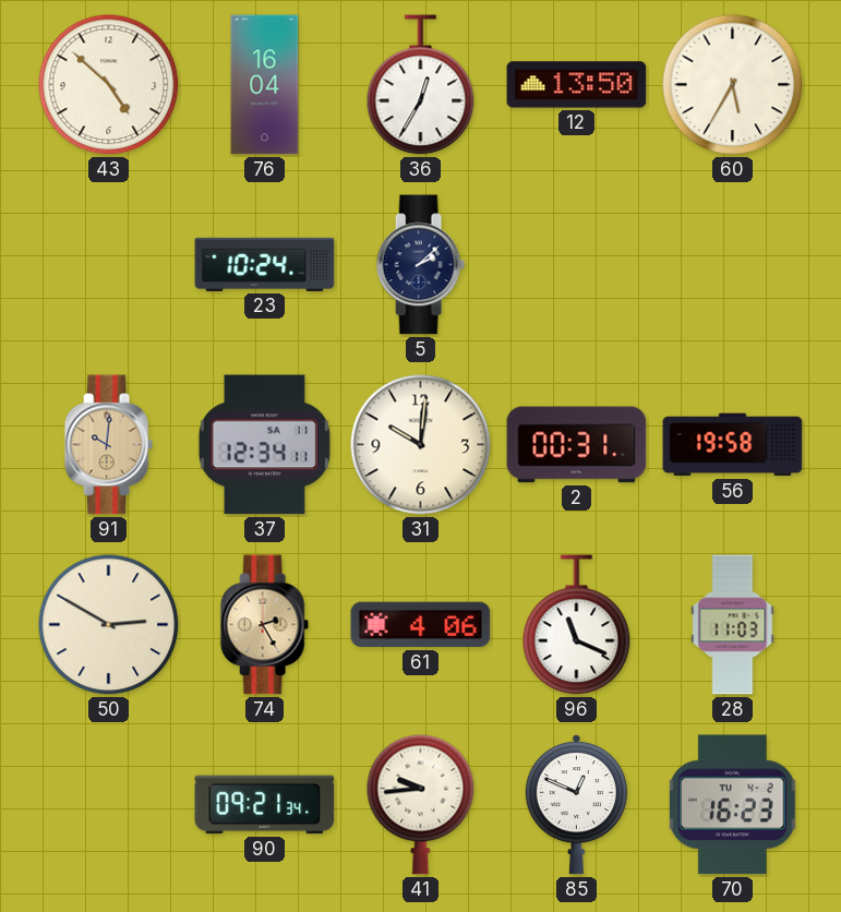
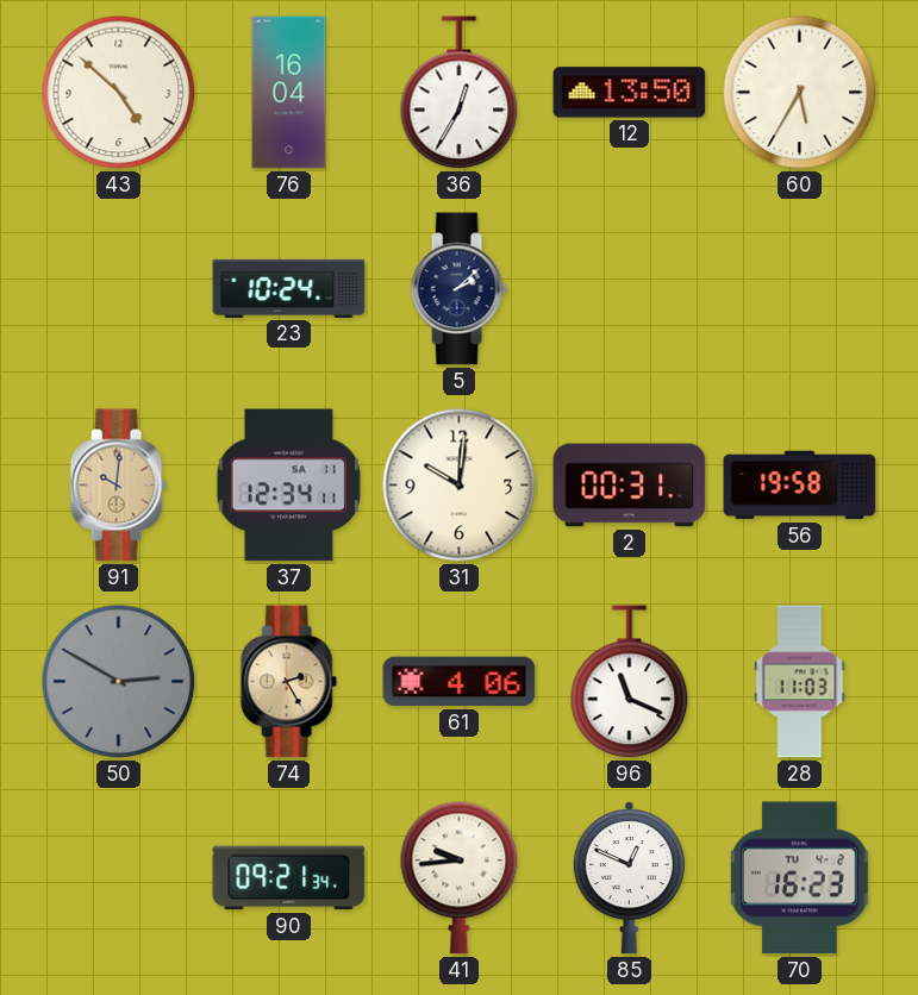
50 dial: cream -> grey
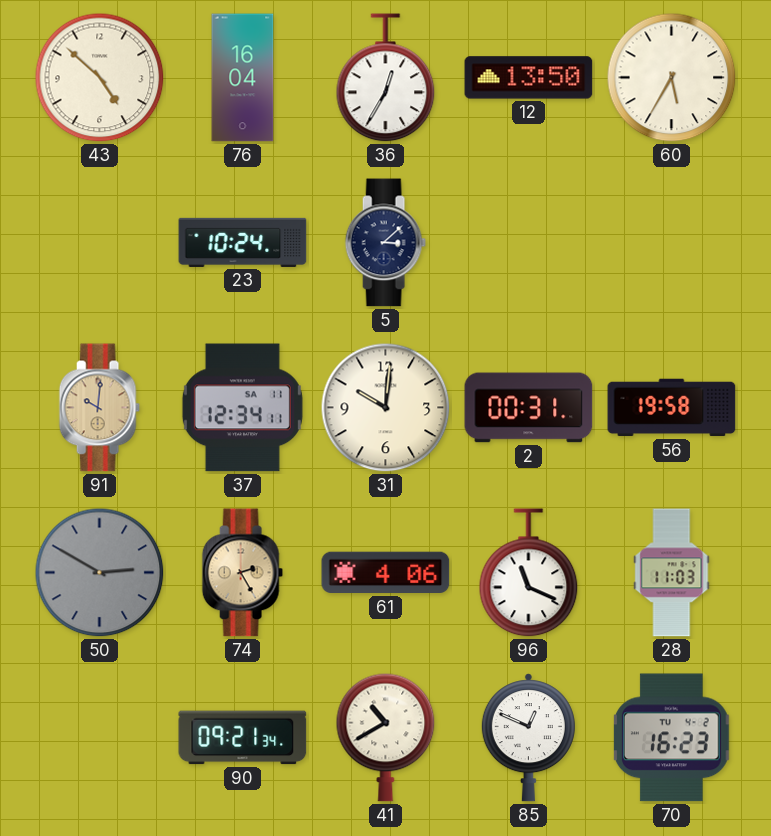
5: 2:08 -> 3:08
41: 9:44 -> 10:40
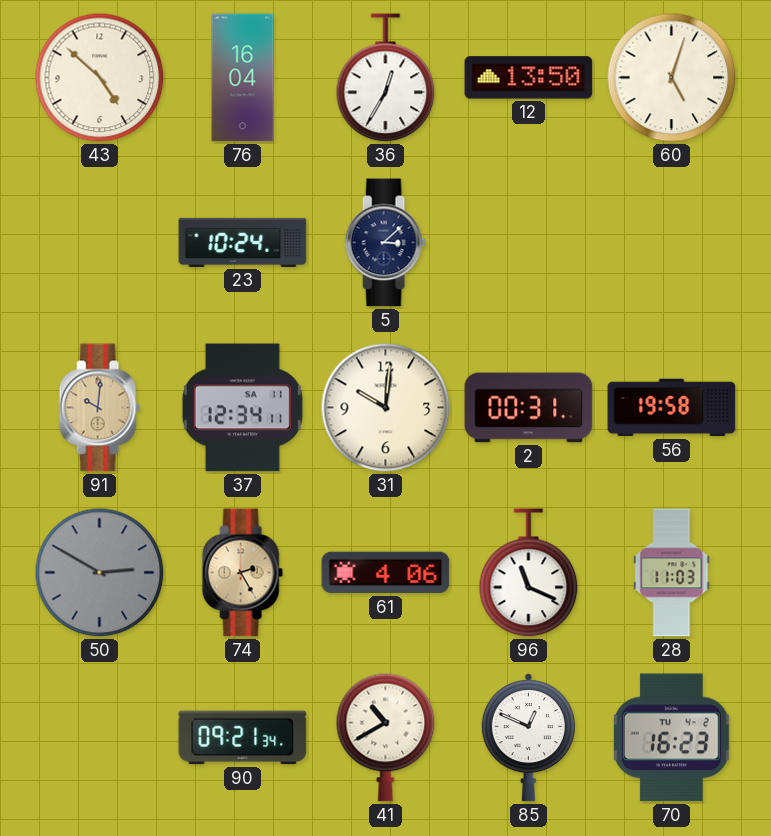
60: 5:35 -> 5:03
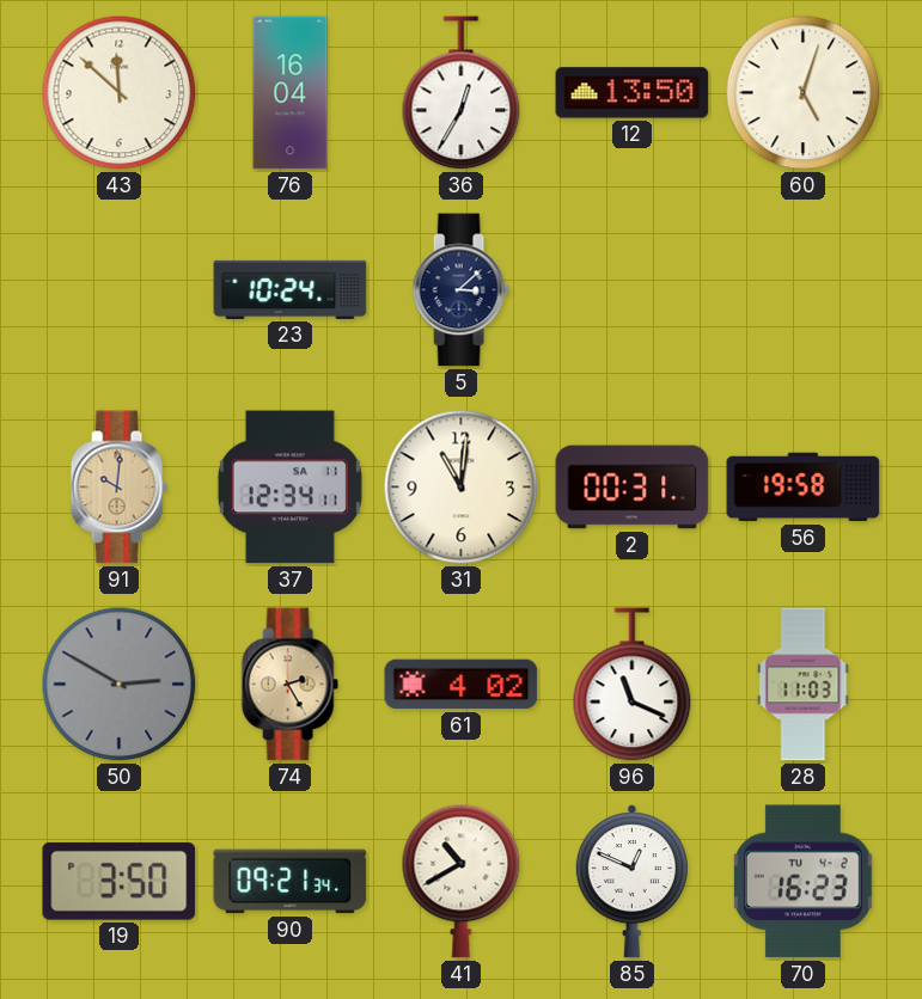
43: 4:52 -> 11:52
31: 10:01 -> 11:01
61: 4:06 -> 4:02
19: none -> 3:50
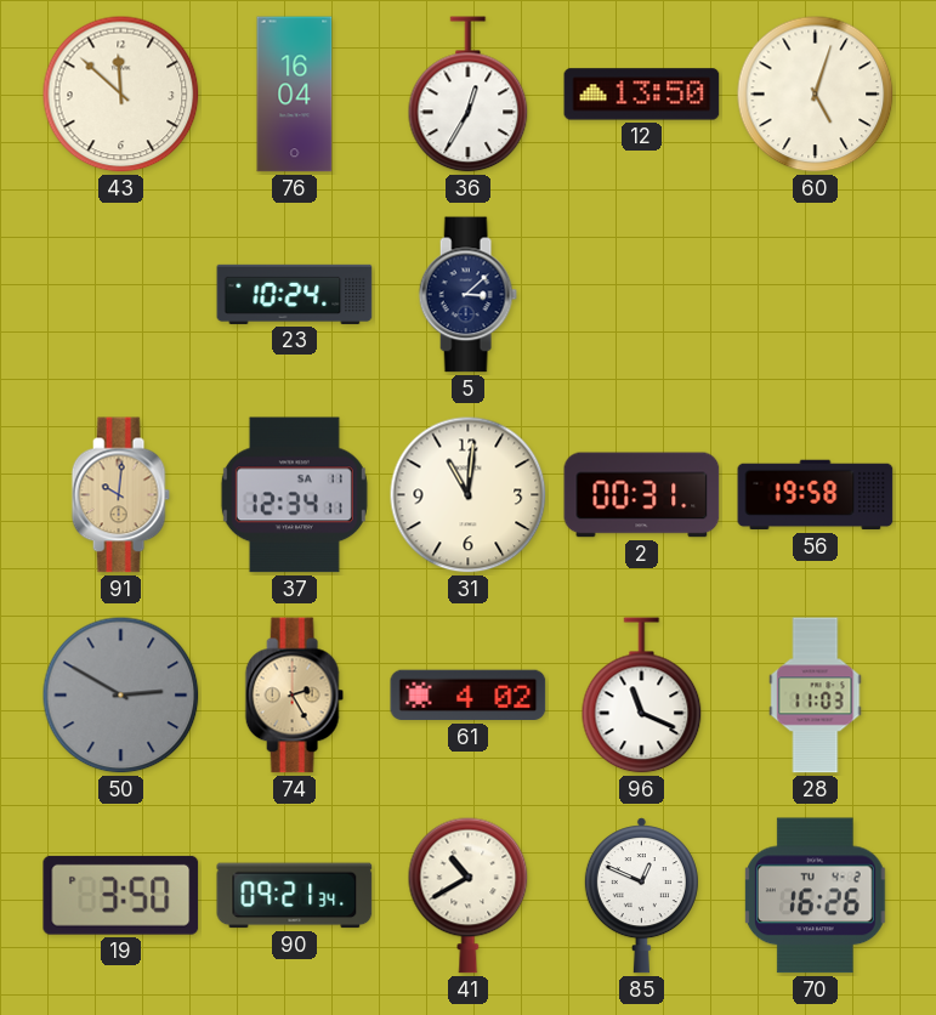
70: 16:23 -> 16:26
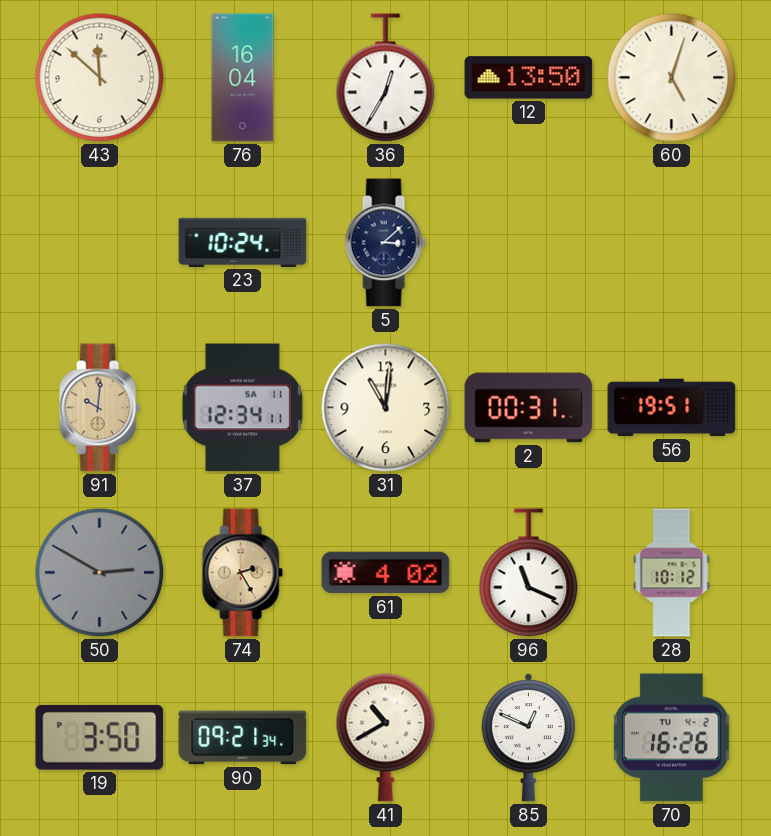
56: 19:58 -> 19:51
28: 11:03 -> 10:12
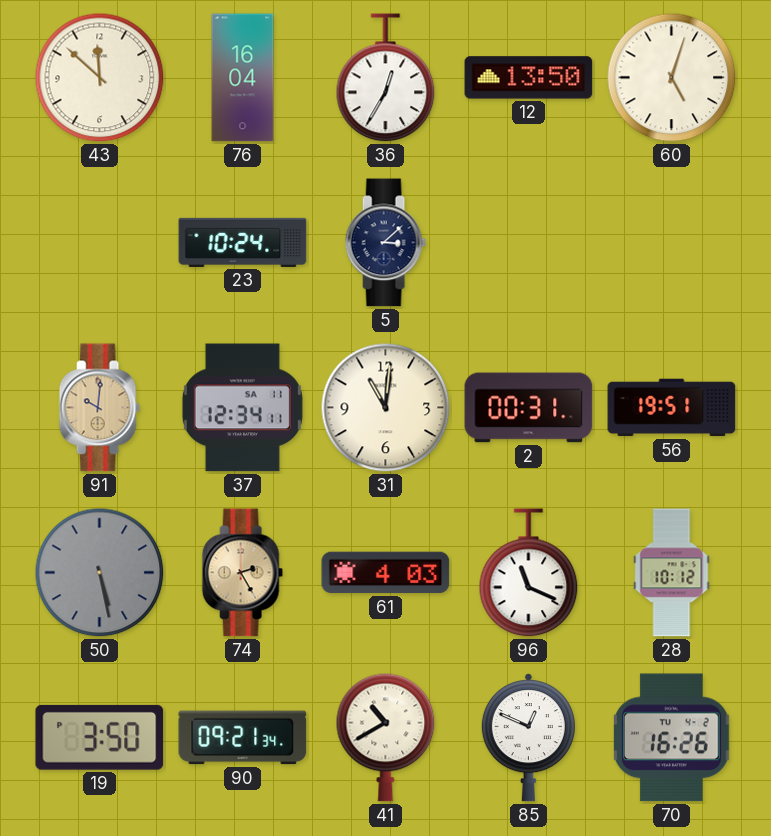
50: 2:50 -> 5:28
61: 4:02 -> 4:03
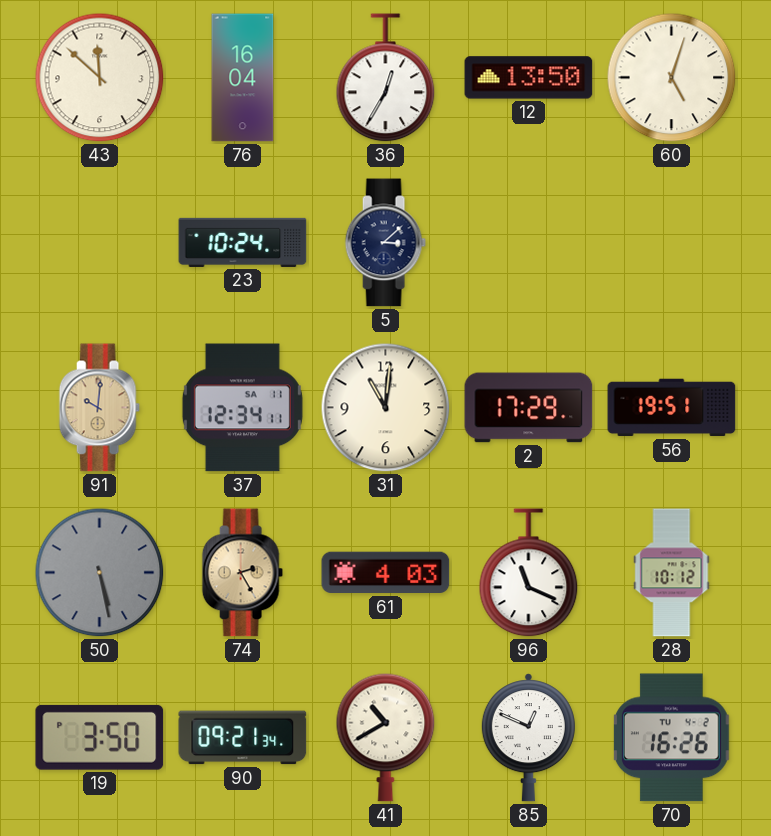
2: 00:31 -> 17:29
